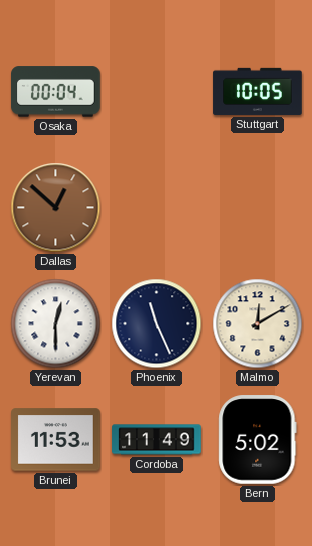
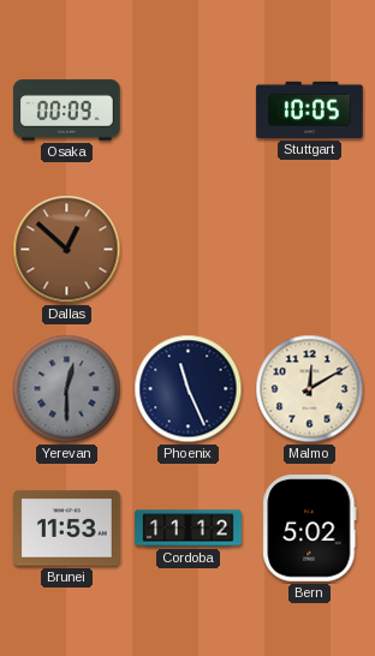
Osaka: 00:04 -> 00:09
Yerevan dial: white -> grey
Cordoba: 11:49 -> 11:12
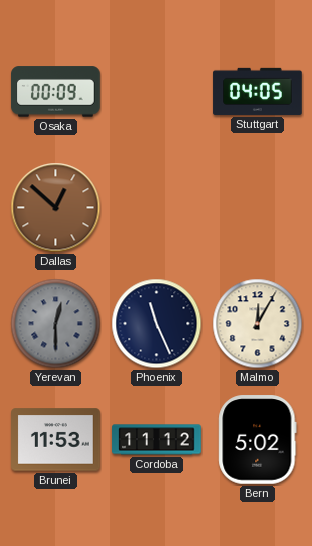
Stuttgart: 10:05 -> 04:05
Malmo: 12:10 -> 12:05
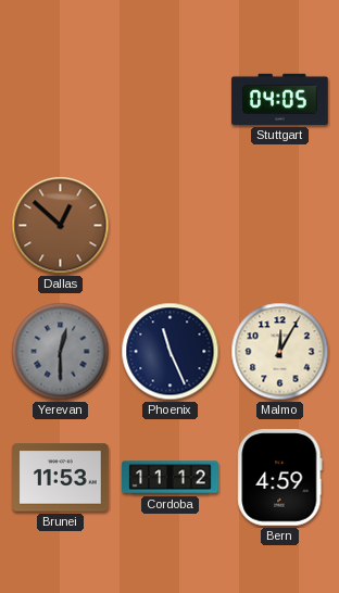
Osaka: 00:09 -> none
Bern: 5:02 -> 4:59
